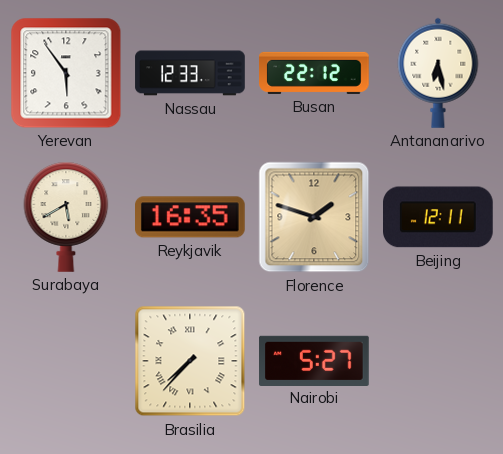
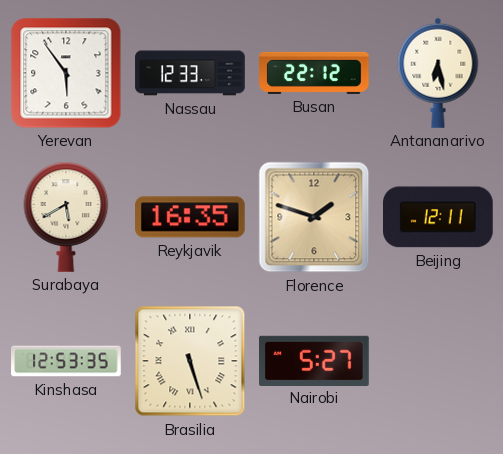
Kinshasa: none -> 12:53
Brasilia: 7:37 -> 5:27
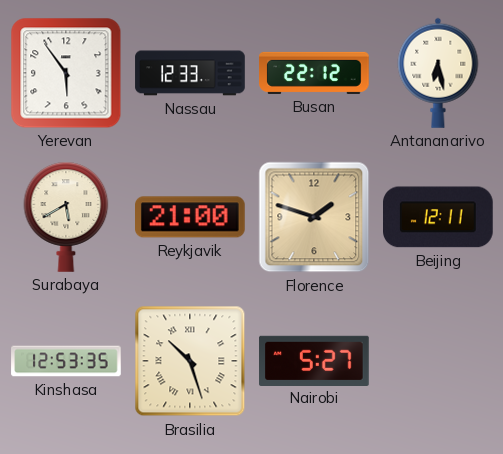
Reykjavik: 16:35 -> 21:00
Brasilia: 5:27 -> 10:27
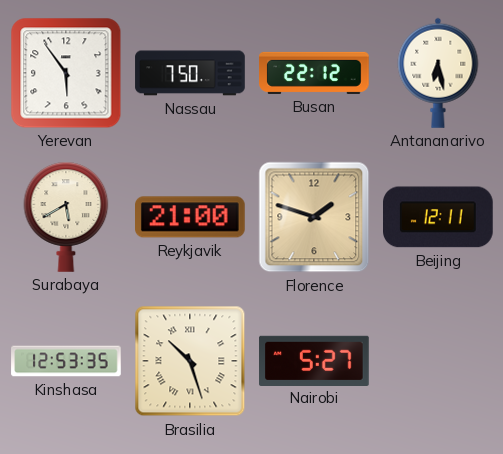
Nassau: 12:33 -> 7:50
